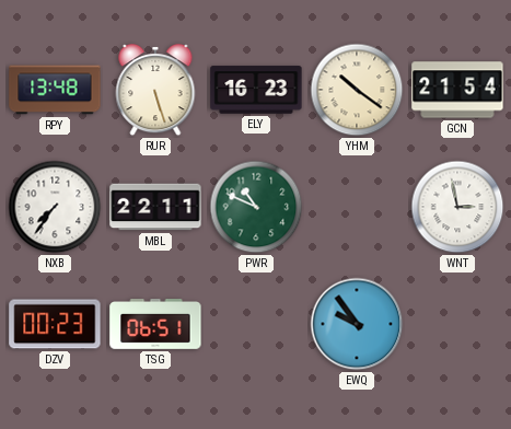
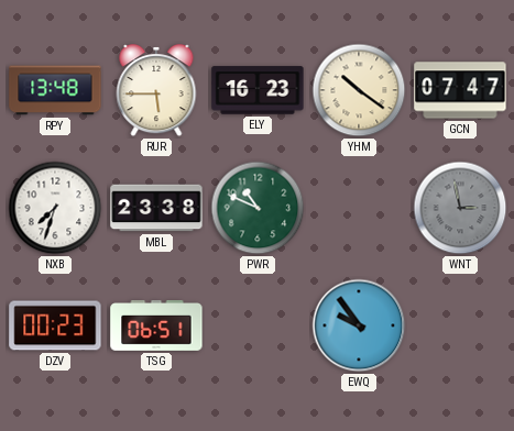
RUR: 5:27 -> 5:45
GCN: 21:54 -> 07:47
NXB: 7:36 -> 7:33
MBL: 22:11 -> 23:38
WNT dial: white -> grey
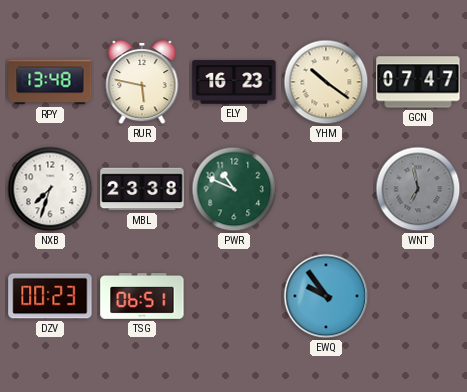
RUR: 5:45 -> 5:47
WNT: 2:58 -> 6:58
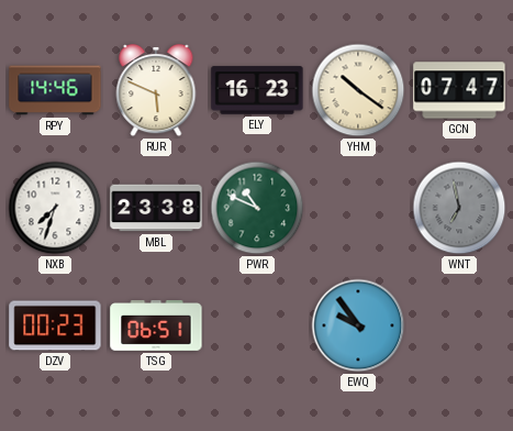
RPY: 13:48 -> 14:46
RUR: 5:47 -> 5:49
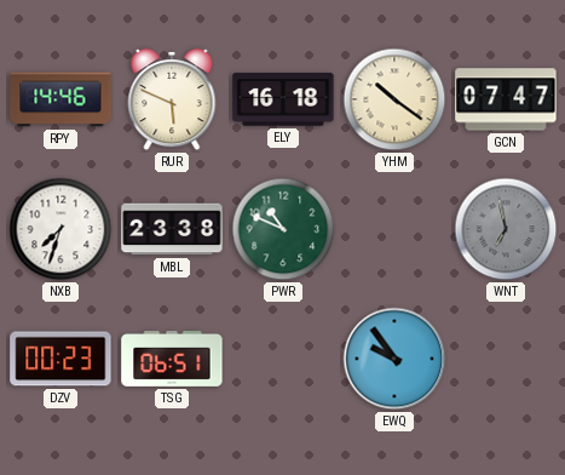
ELY: 16:23 -> 16:18
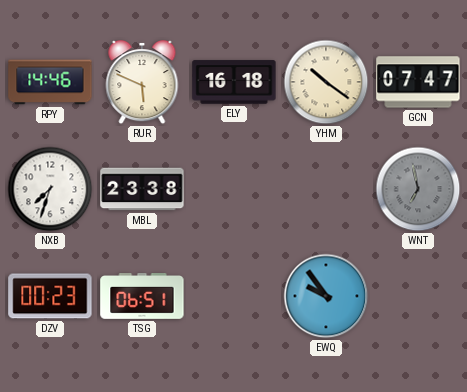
PWR: 10:49 -> none
